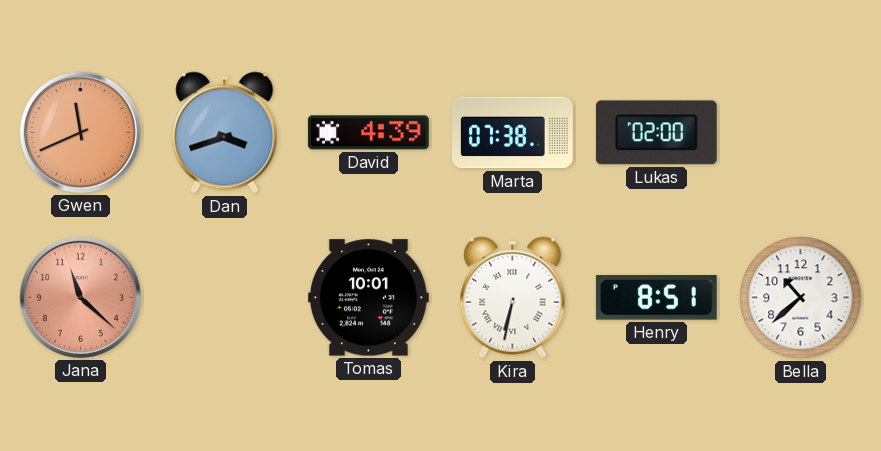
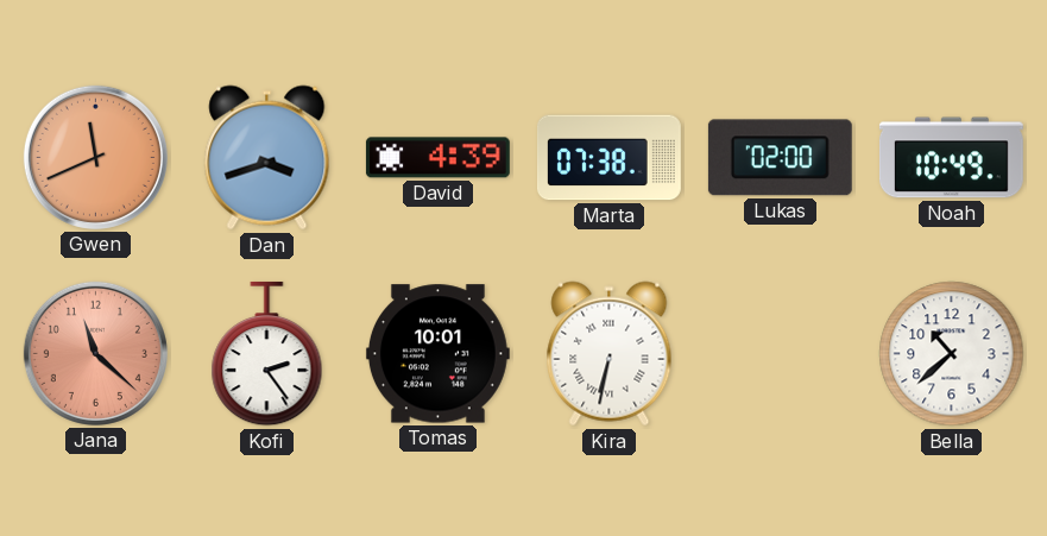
Noah: none -> 10:49
Kofi: none -> 2:24
Henry: 8:51 -> none
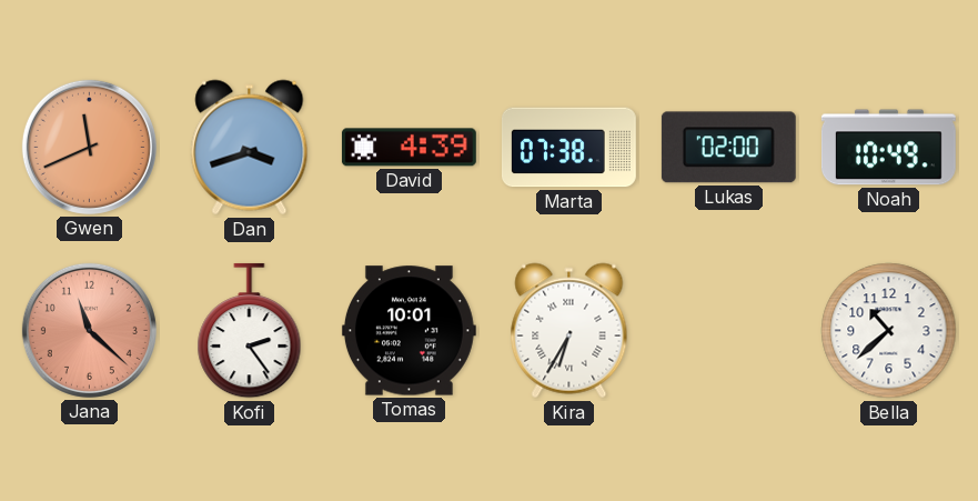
Kira: 6:32 -> 6:35
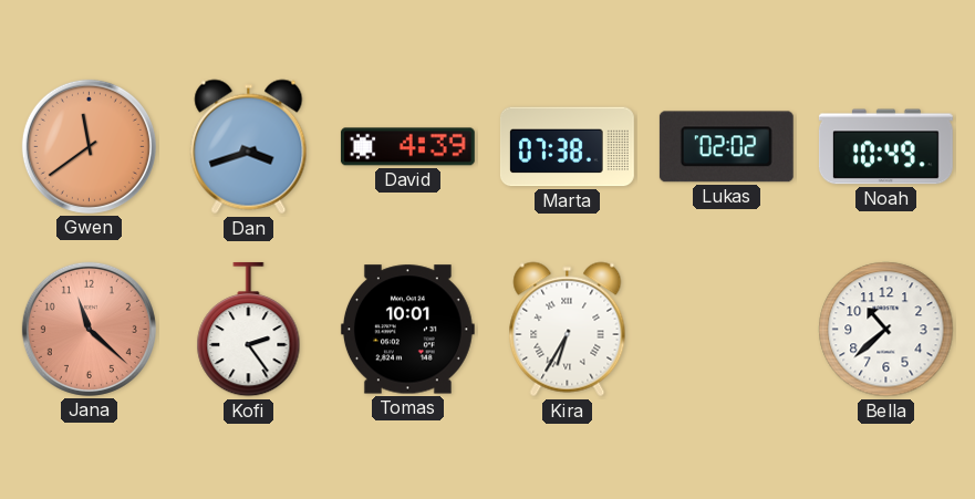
Gwen: 11:41 -> 11:39
Lukas: 02:00 -> 02:02
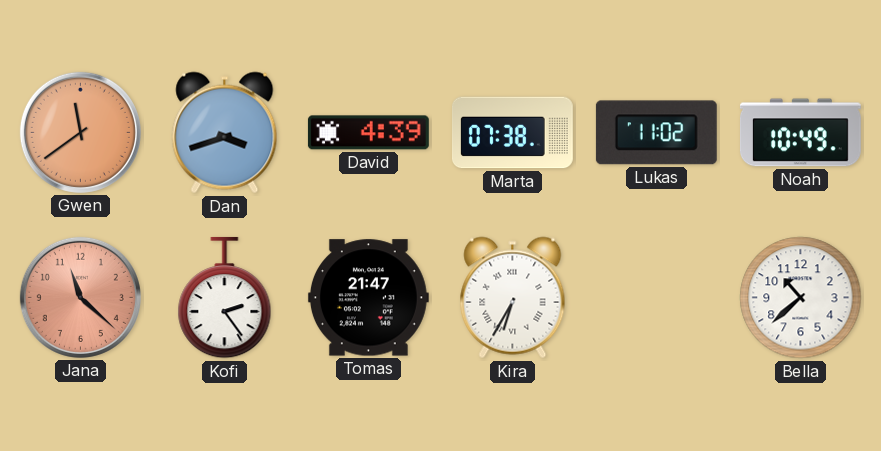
Lukas: 02:02 -> 11:02
Tomas: 10:01 -> 21:47
